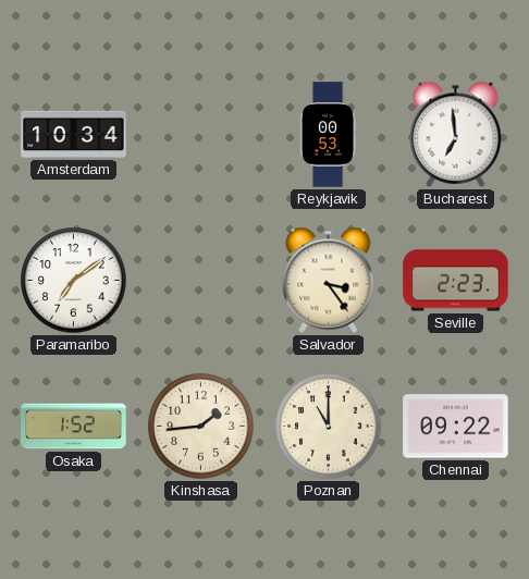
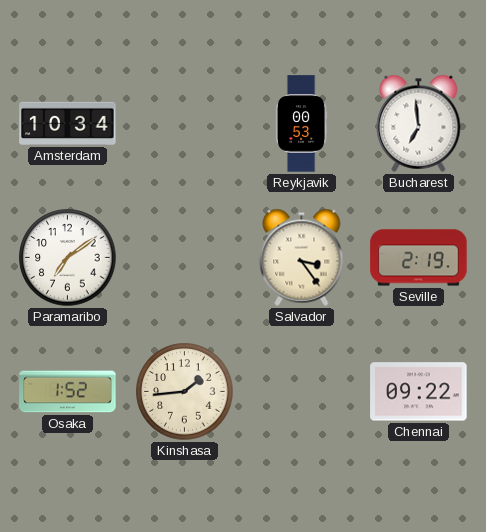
Seville: 2:23 -> 2:19
Poznan: 11:00 -> none
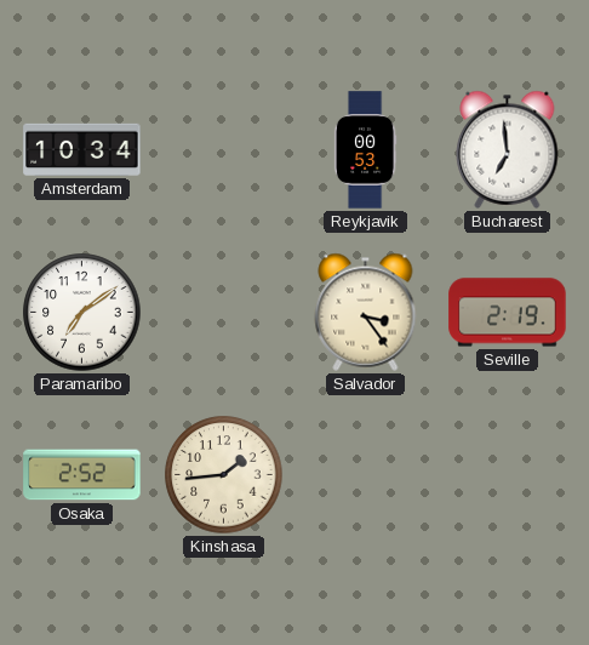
Osaka: 1:52 -> 2:52
Chennai: 09:22 -> none
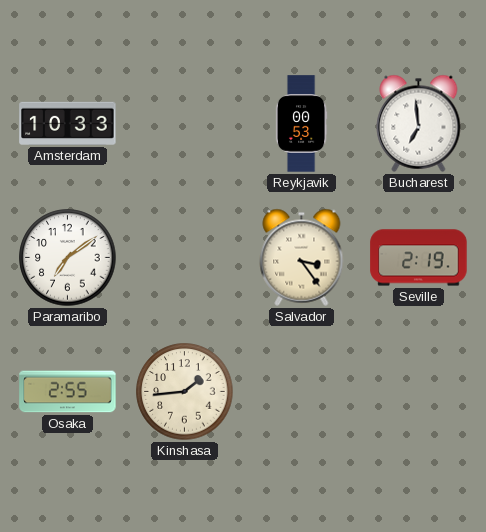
Amsterdam: 10:34 -> 10:33
Osaka: 2:52 -> 2:55
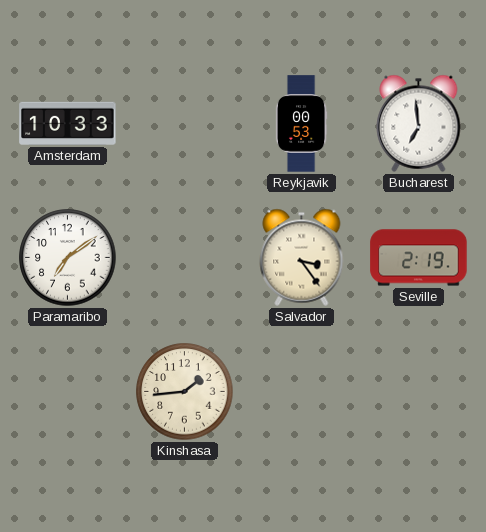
Osaka: 2:55 -> none
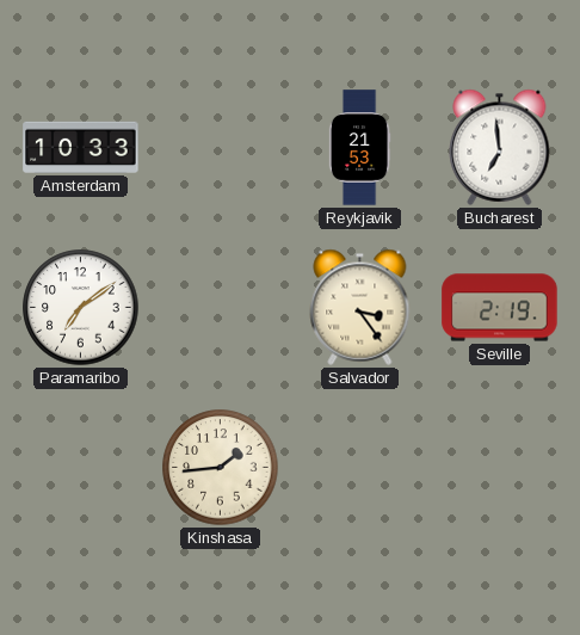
Reykjavik: 00:53 -> 21:53
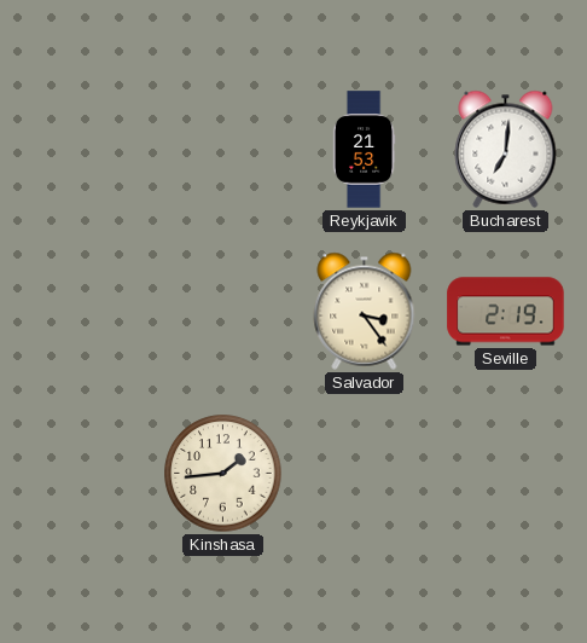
Amsterdam: 10:33 -> none
Bucharest: 6:59 -> 7:01
Paramaribo: 7:09 -> none
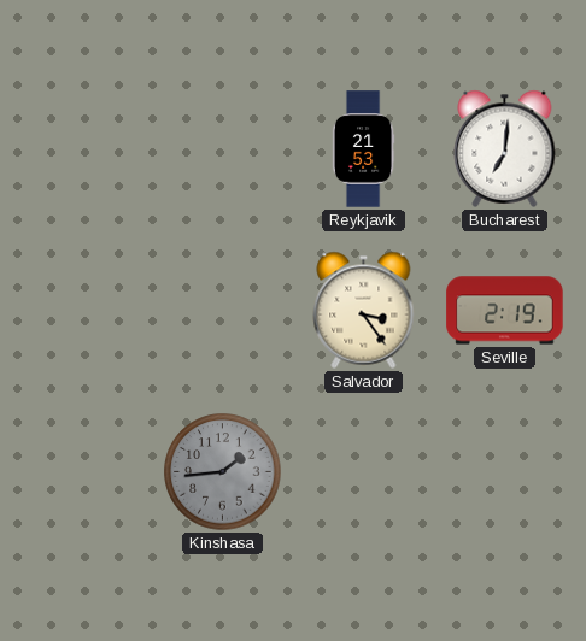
Kinshasa dial: cream -> grey
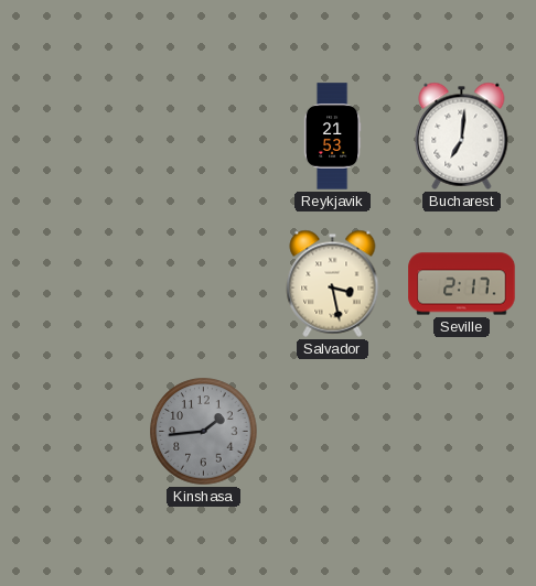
Salvador: 3:24 -> 3:28
Seville: 2:19 -> 2:17
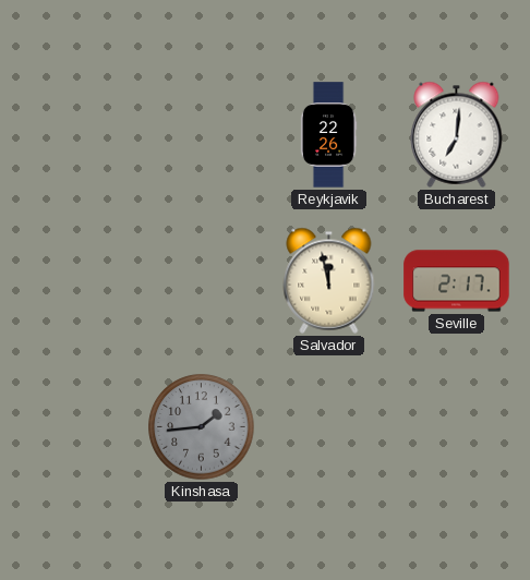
Reykjavik: 21:53 -> 22:26
Salvador: 3:28 -> 11:58
